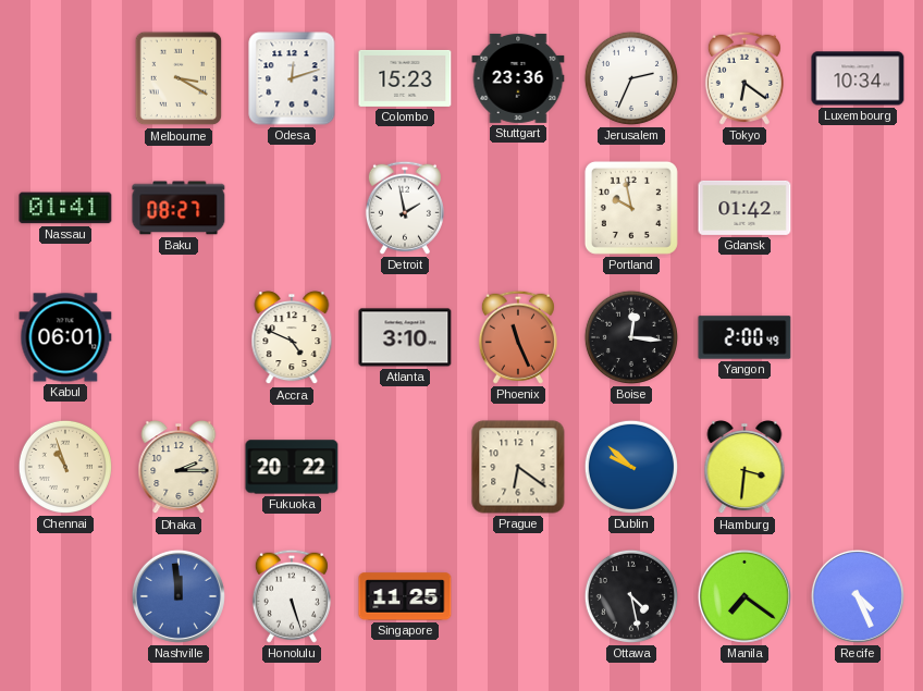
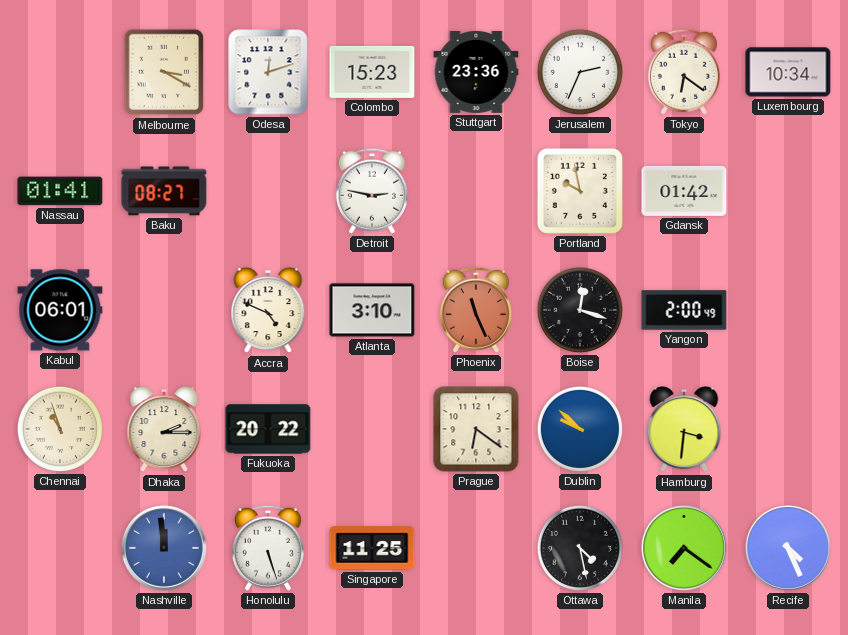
Detroit: 1:58 -> 2:47
Boise: 12:16 -> 12:18
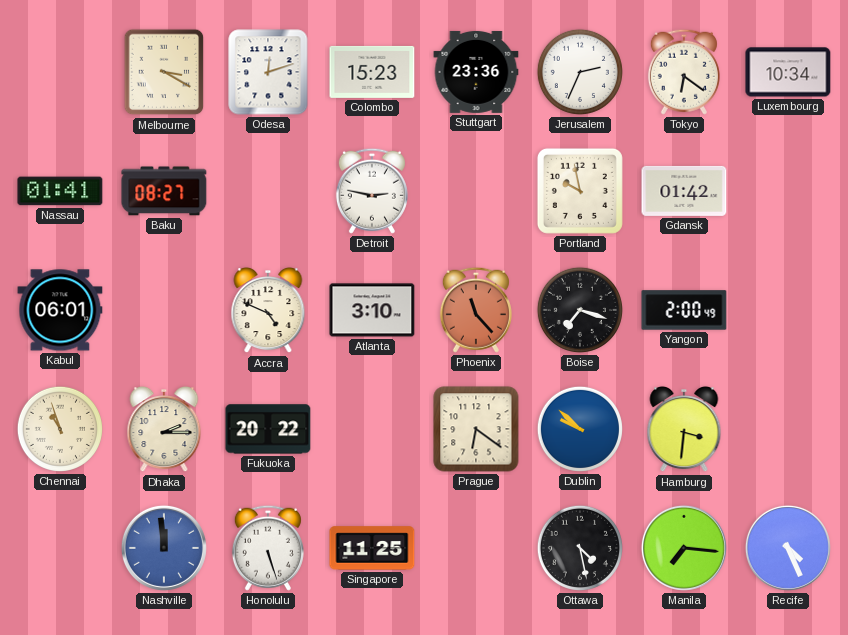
Phoenix: 11:26 -> 11:23
Boise: 12:18 -> 7:18
Manila: 7:21 -> 7:16
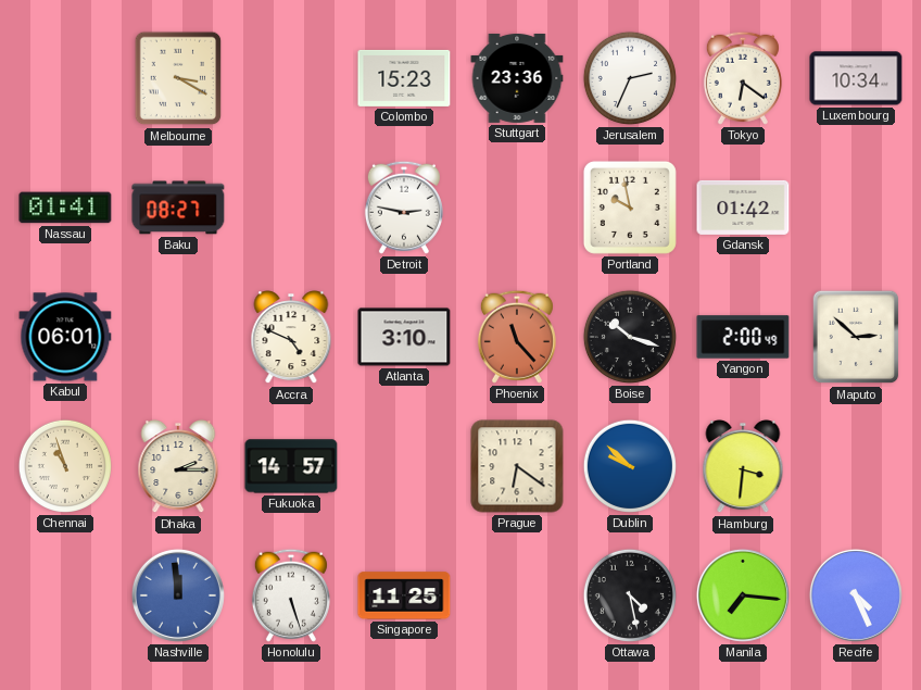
Odesa: 12:12 -> none
Boise: 7:18 -> 10:18
Maputo: none -> 2:52
Fukuoka: 20:22 -> 14:57
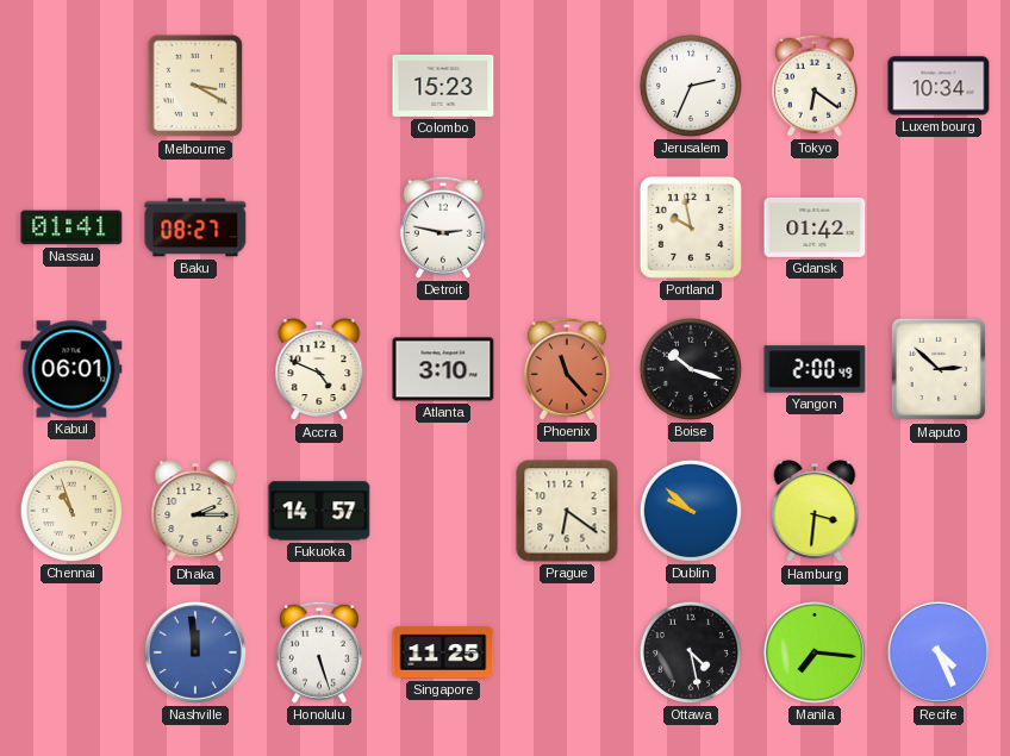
Stuttgart: 23:36 -> none
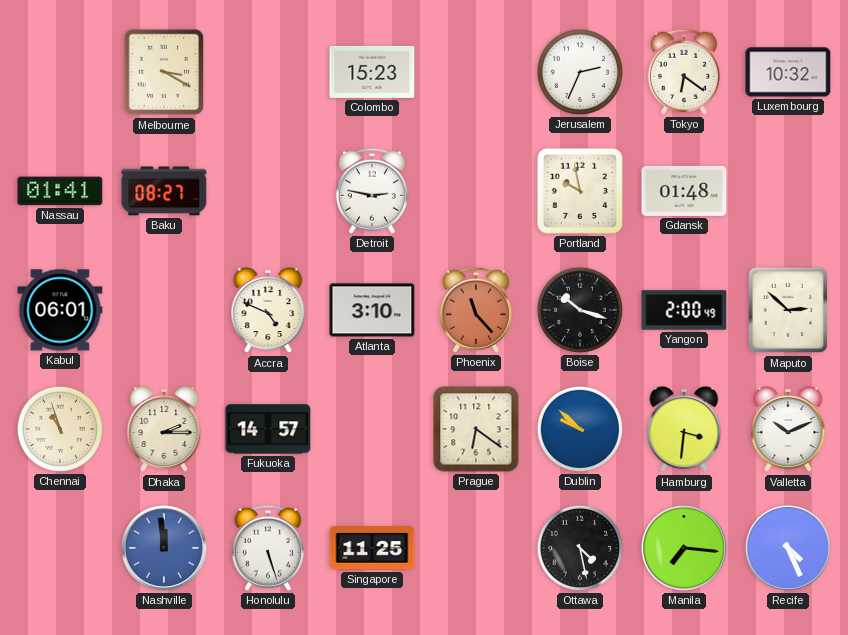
Luxembourg: 10:34 -> 10:32
Gdansk: 01:42 -> 01:48
Valletta: none -> 10:11
